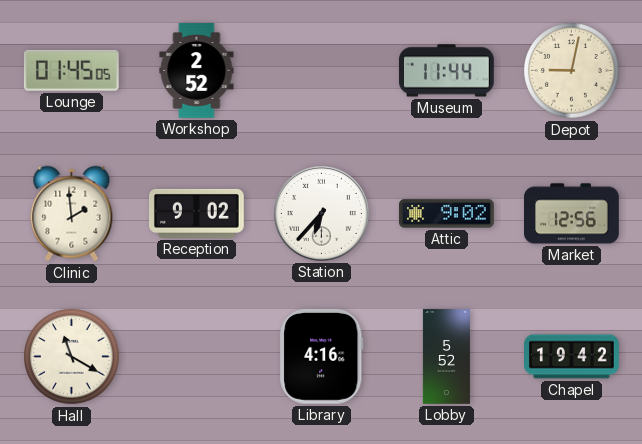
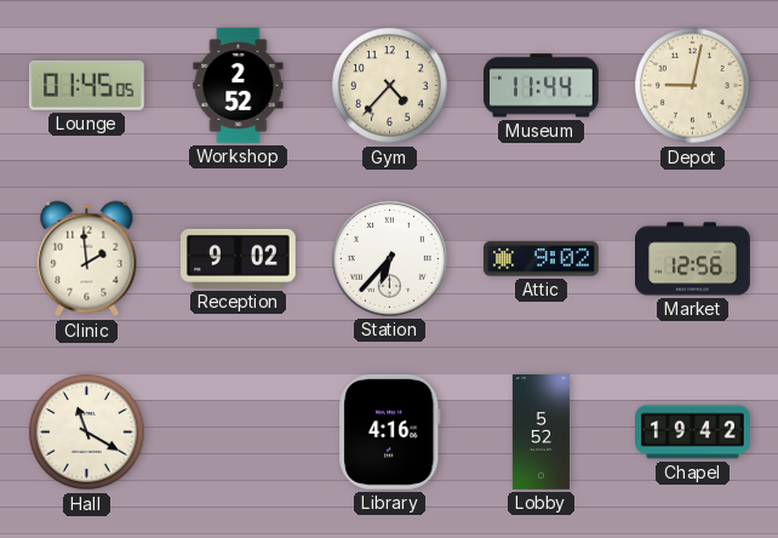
Gym: none -> 4:37
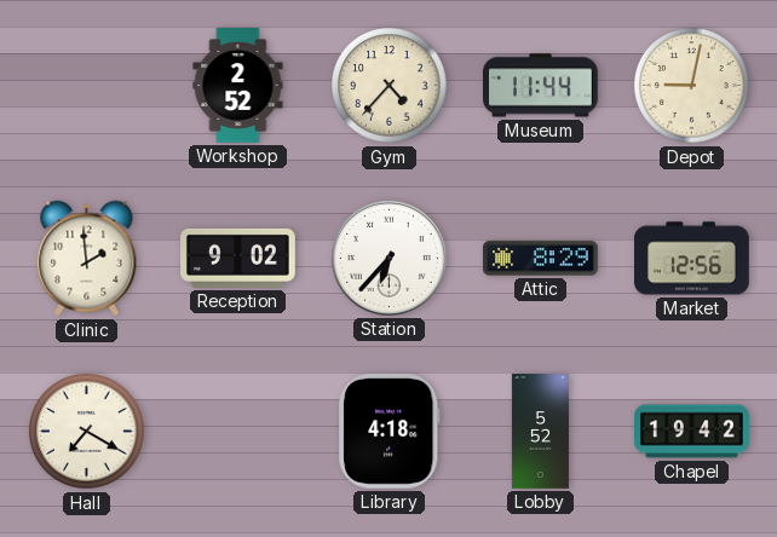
Lounge: 01:45 -> none
Attic: 9:02 -> 8:29
Hall: 11:20 -> 7:20
Library: 4:16 -> 4:18
